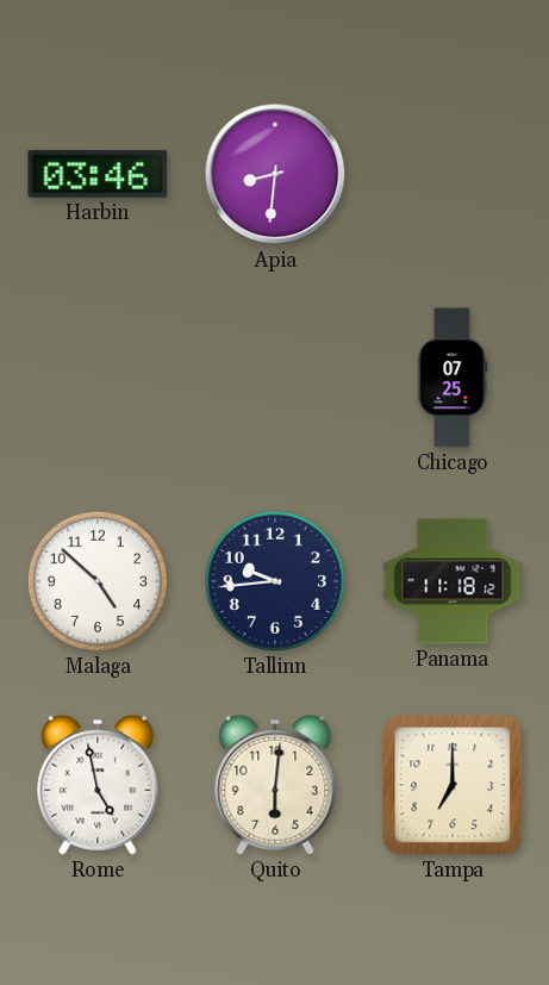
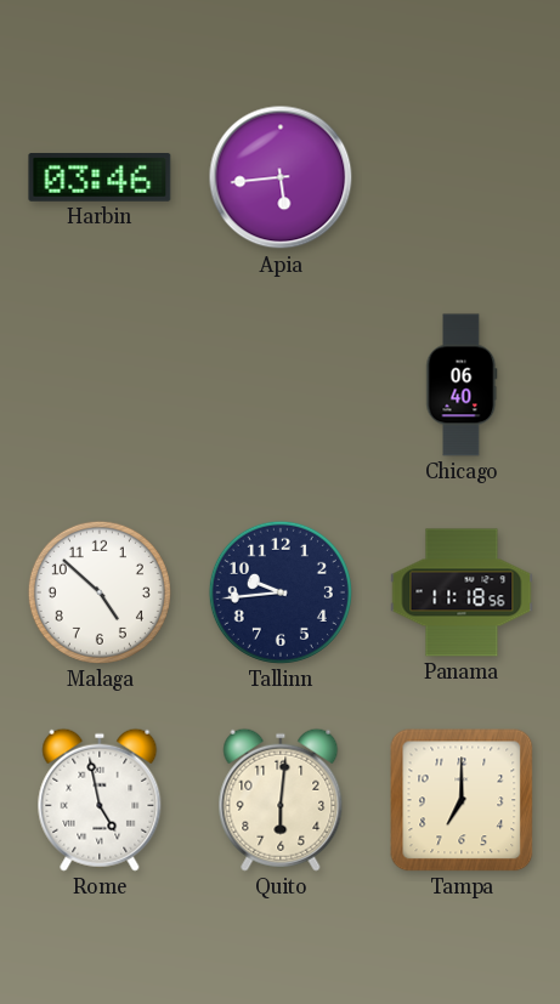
Apia: 8:31 -> 5:44
Chicago: 07:25 -> 06:40
Panama: 11:18:12 -> 11:18:56
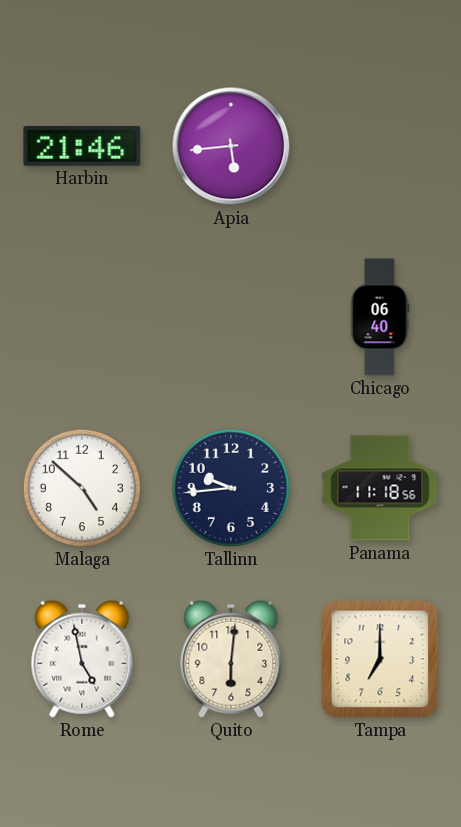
Harbin: 03:46 -> 21:46
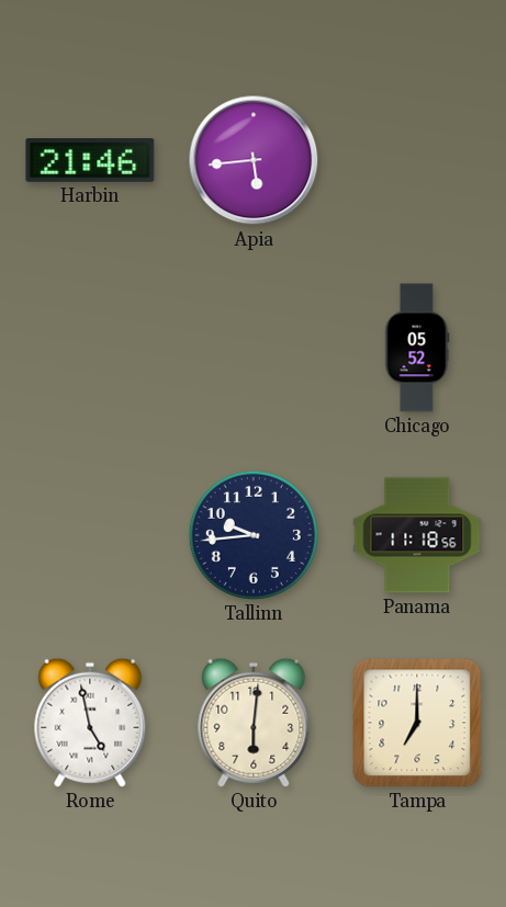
Chicago: 06:40 -> 05:52
Malaga: 4:52 -> none
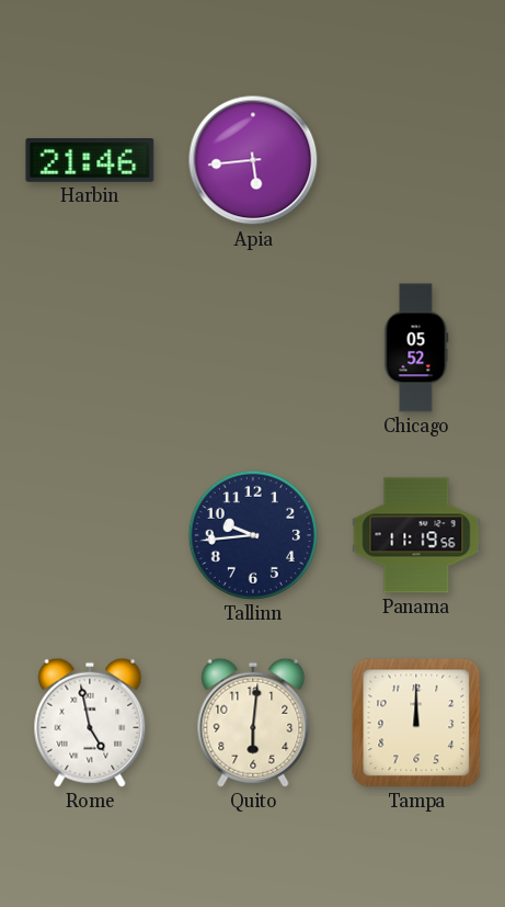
Panama: 11:18 -> 11:19
Tampa: 7:00 -> 12:00
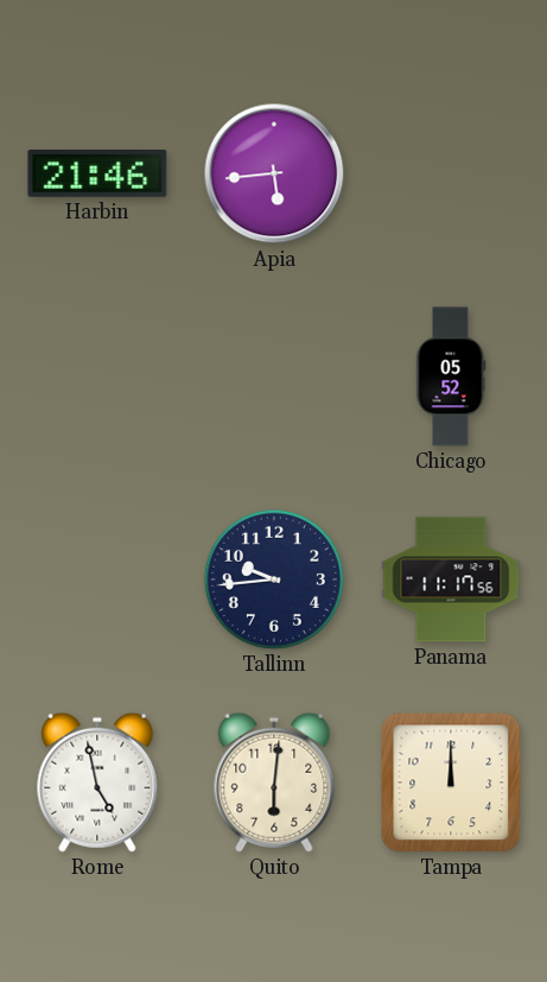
Panama: 11:19 -> 11:17
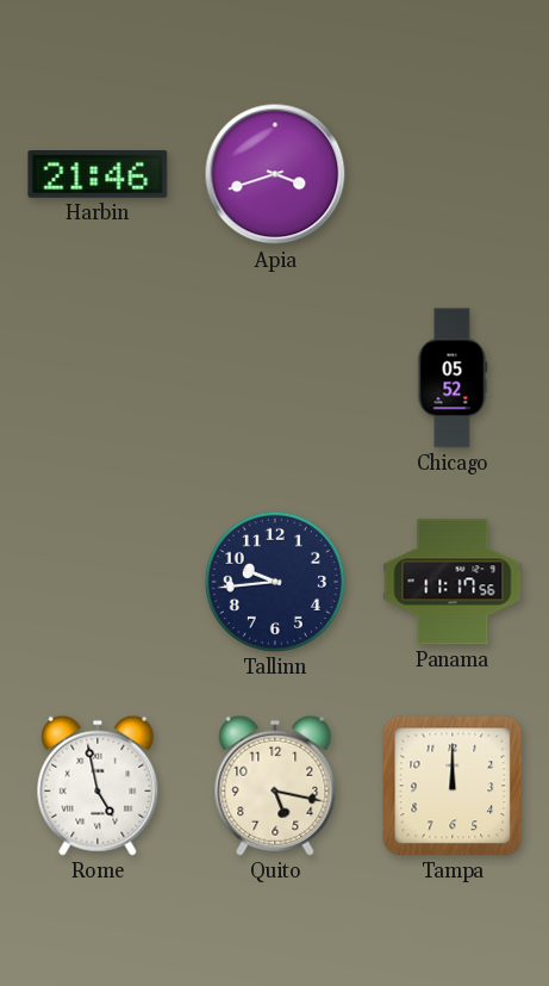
Apia: 5:44 -> 3:42
Quito: 6:01 -> 5:17
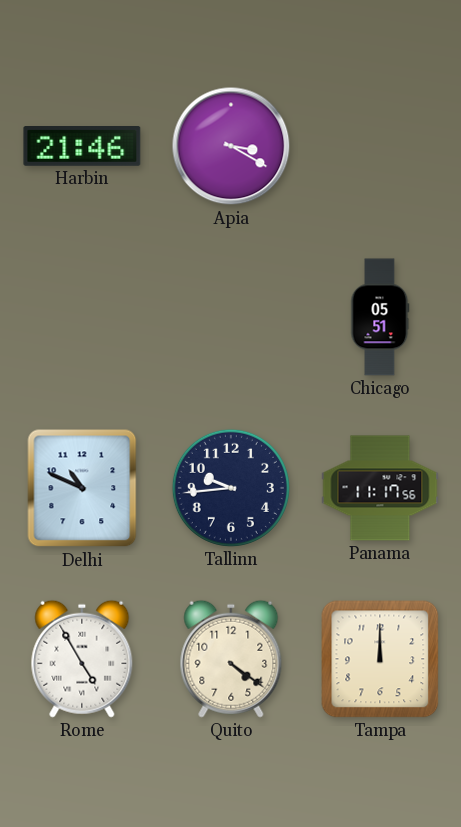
Apia: 3:42 -> 3:20
Chicago: 05:52 -> 05:51
Delhi: none -> 10:49
Rome: 4:58 -> 4:55
Quito: 5:17 -> 4:21
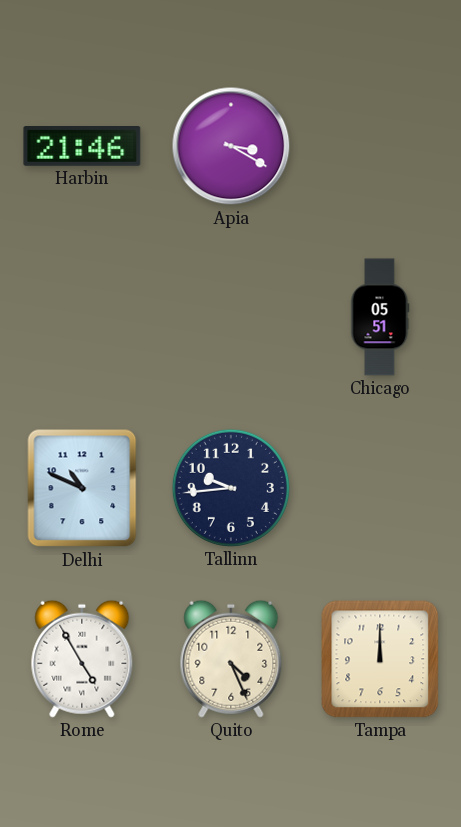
Panama: 11:17 -> none
Quito: 4:21 -> 4:26
